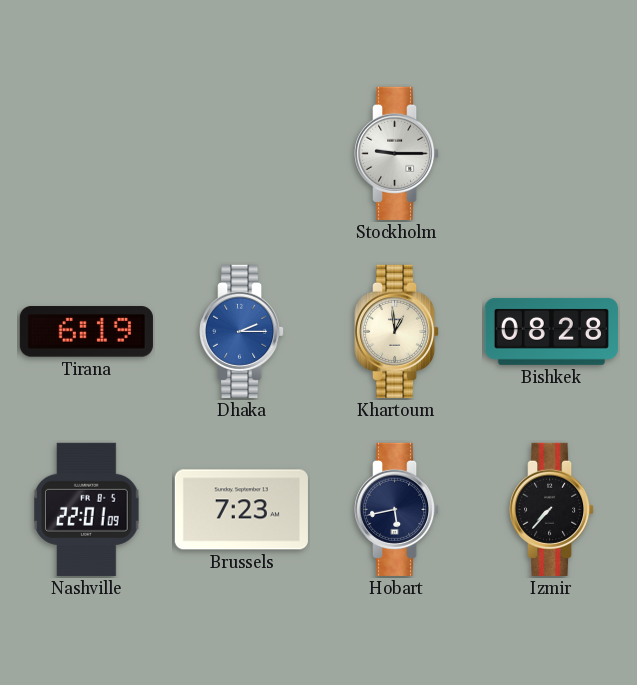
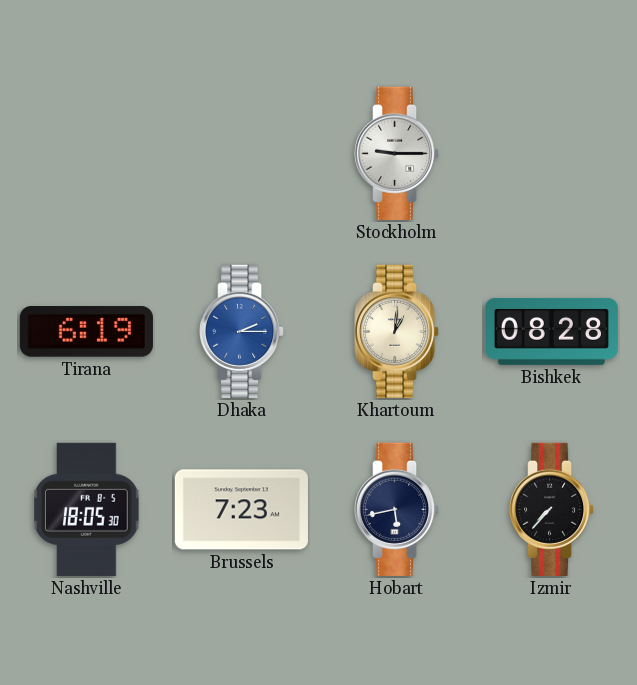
Khartoum: 12:59 -> 1:01
Nashville: 22:01 -> 18:05
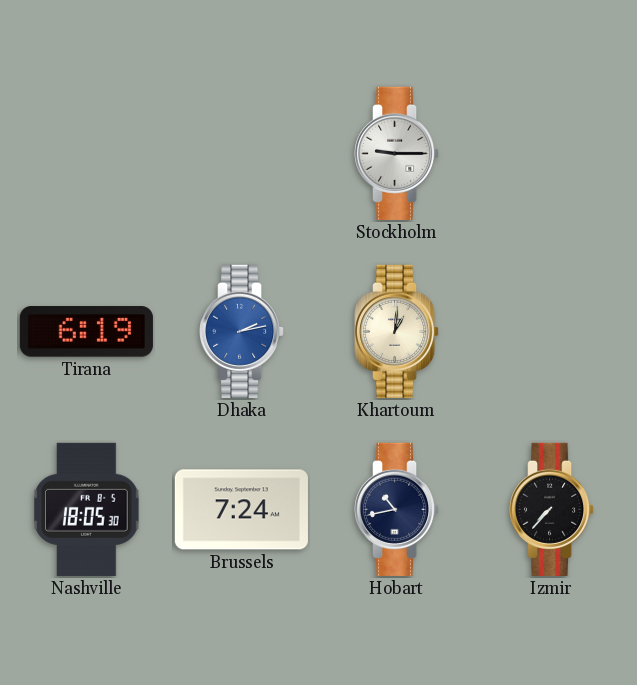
Dhaka: 2:15 -> 2:13
Bishkek: 08:28 -> none
Brussels: 7:23 -> 7:24
Hobart: 5:43 -> 10:43
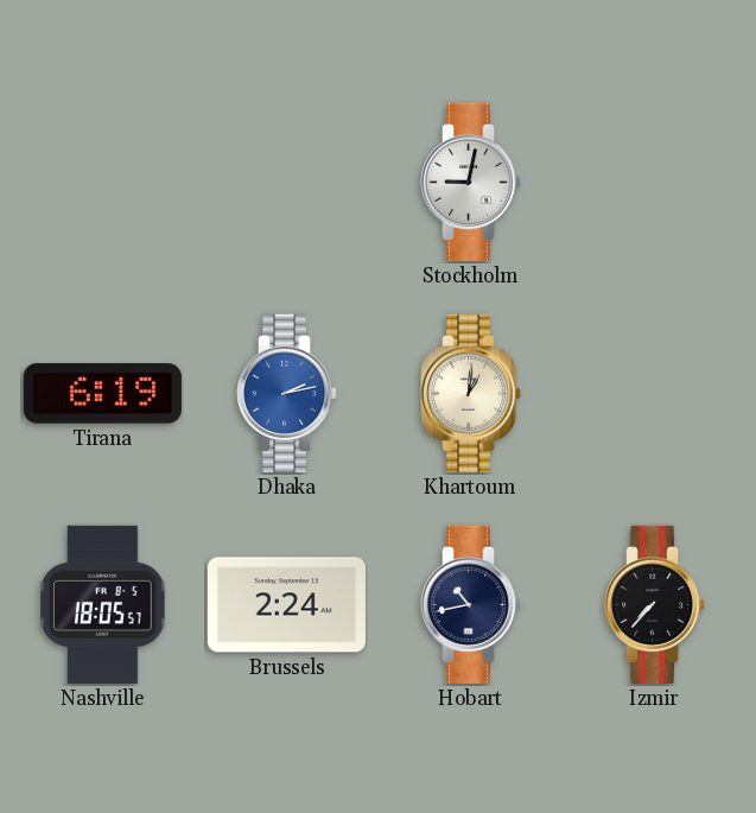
Stockholm: 9:15 -> 9:02
Nashville: 18:05:30 -> 18:05:57
Brussels: 7:24 -> 2:24
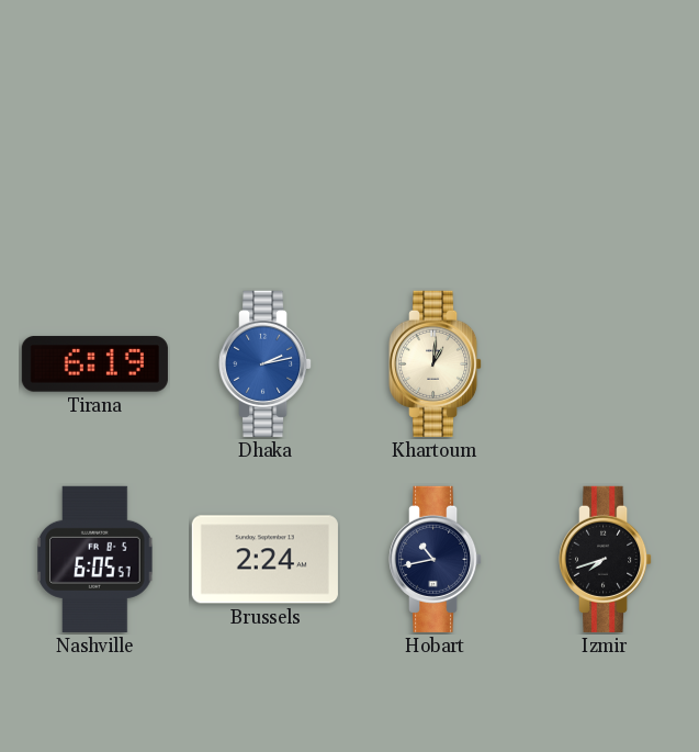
Stockholm: 9:02 -> none
Nashville: 18:05 -> 6:05
Izmir: 7:37 -> 7:42
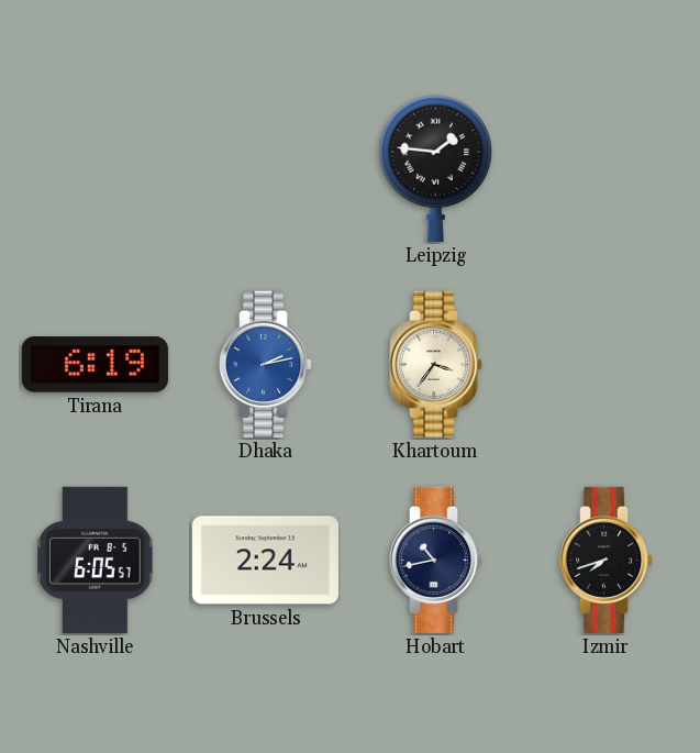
Leipzig: none -> 1:46
Khartoum: 1:01 -> 3:36
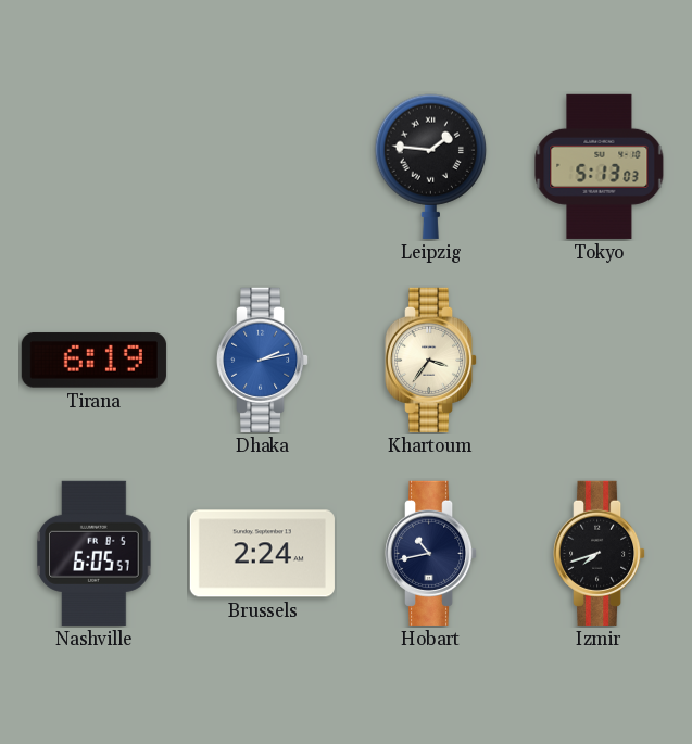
Tokyo: none -> 5:13
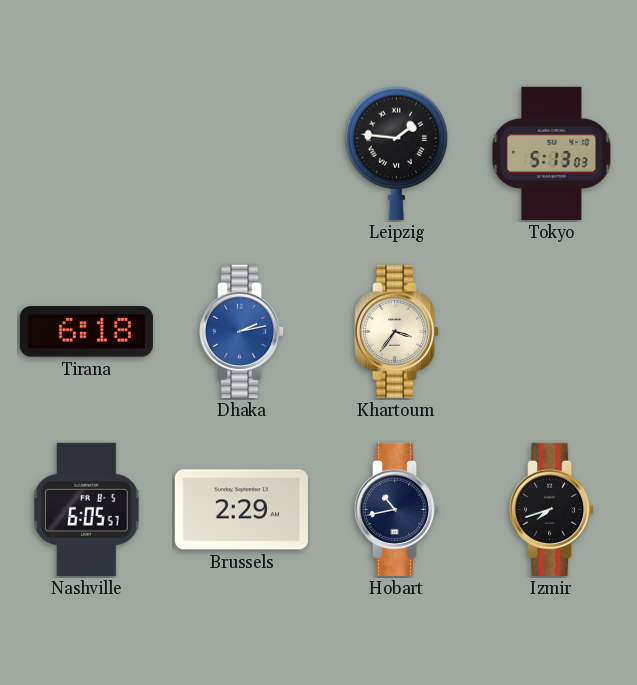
Tirana: 6:19 -> 6:18
Brussels: 2:24 -> 2:29
